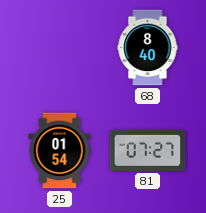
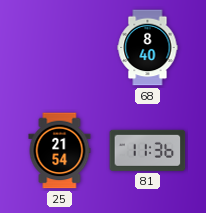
25: 01:54 -> 21:54
81: 07:27 -> 11:36
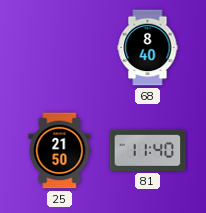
25: 21:54 -> 21:50
81: 11:36 -> 11:40
